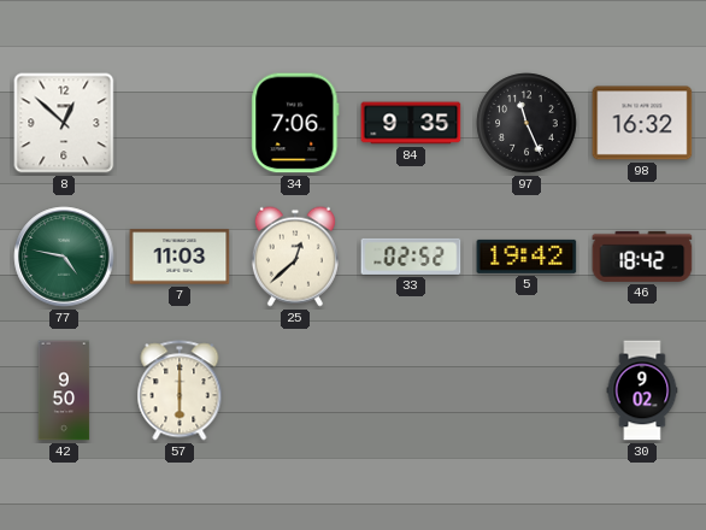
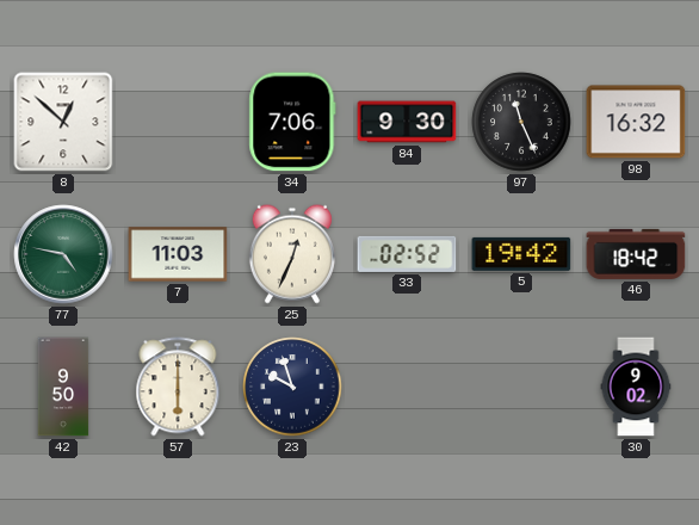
84: 9:35 -> 9:30
25: 12:38 -> 12:34
23: none -> 9:57
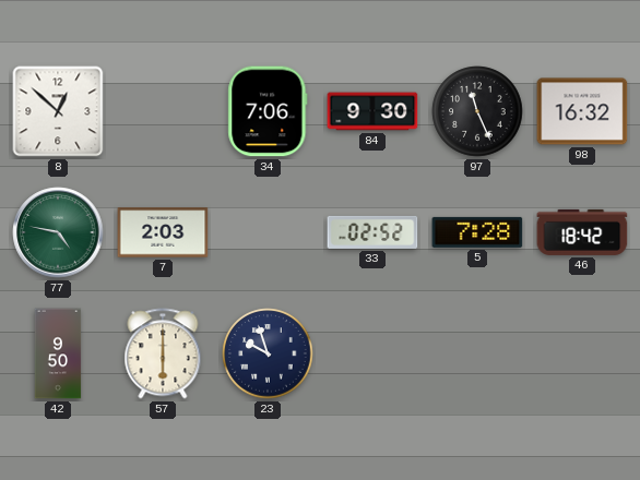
7: 11:03 -> 2:03
25: 12:34 -> none
5: 19:42 -> 7:28
30: 9:02 -> none
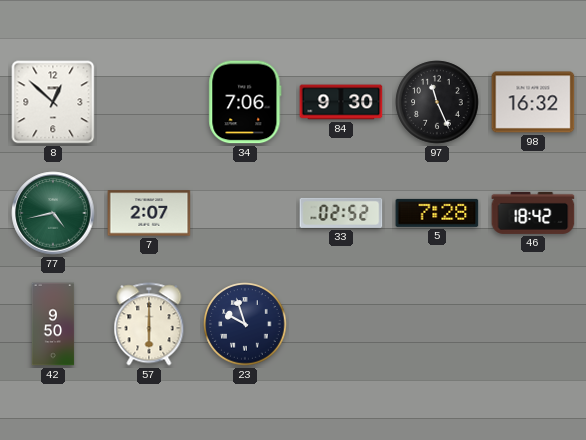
77: 4:47 -> 4:43
7: 2:03 -> 2:07
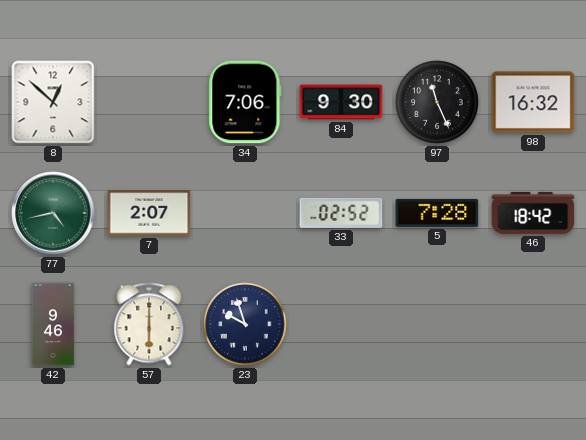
42: 9:50 -> 9:46
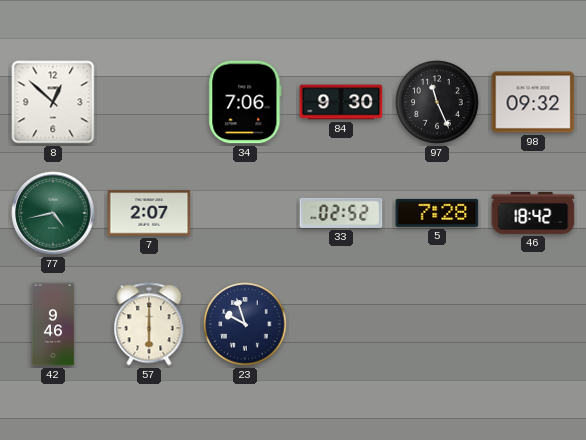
98: 16:32 -> 09:32
